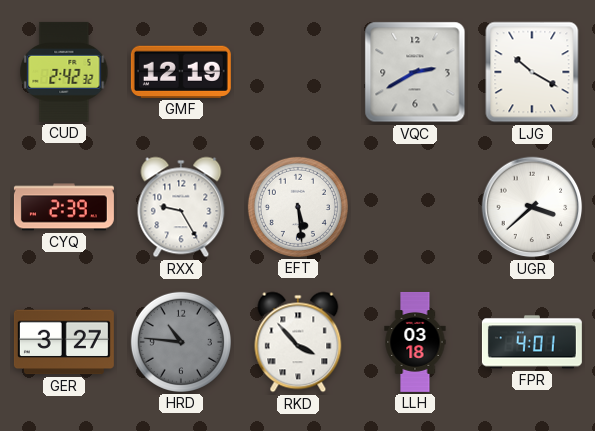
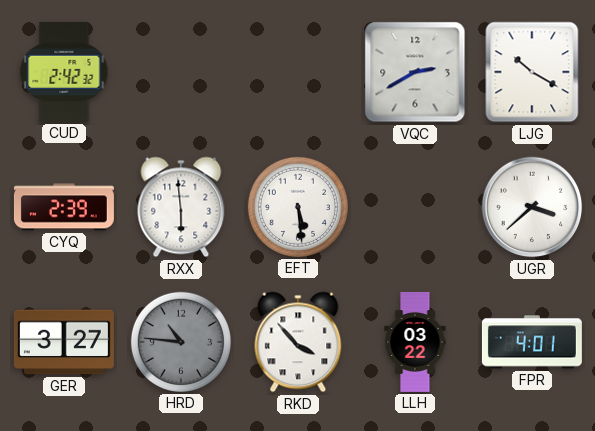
GMF: 12:19 -> none
RXX: 9:25 -> 5:59
LLH: 03:18 -> 03:22
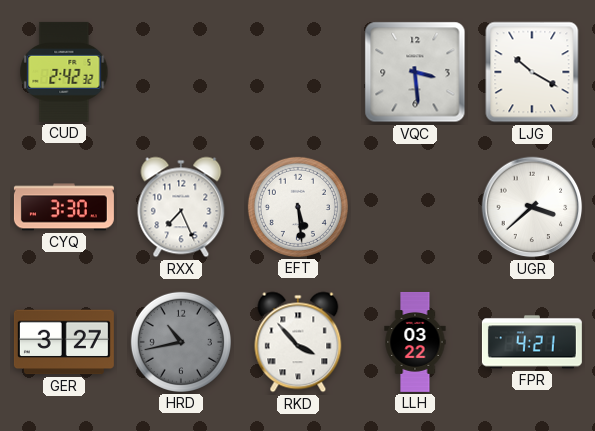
VQC: 2:40 -> 3:29
CYQ: 2:39 -> 3:30
RXX: 5:59 -> 7:26
HRD: 10:46 -> 10:43
FPR: 4:01 -> 4:21
